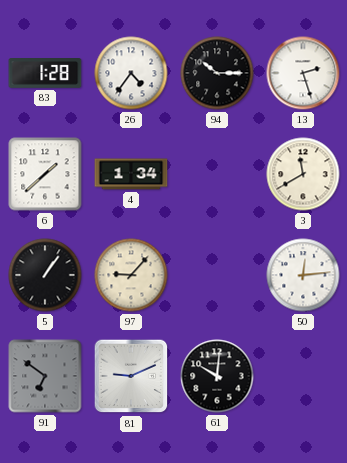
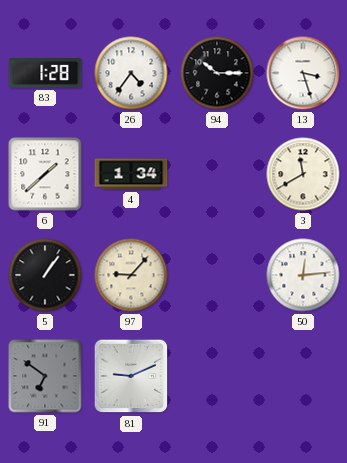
13: 2:27 -> 3:27
61: 10:01 -> none
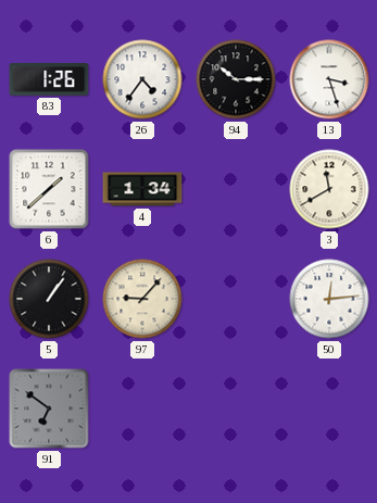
83: 1:28 -> 1:26
81: 9:11 -> none
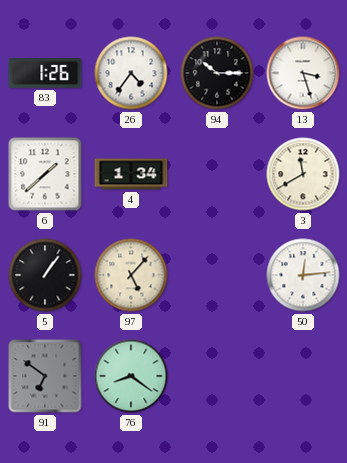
97: 9:07 -> 5:07
76: none -> 8:21
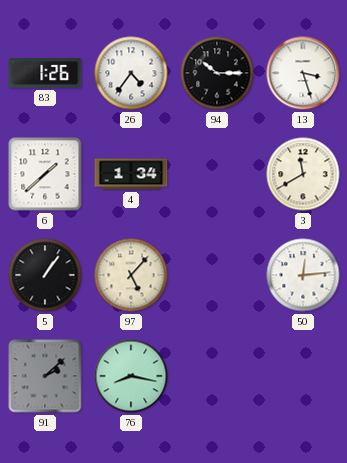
91: 6:51 -> 2:08
76: 8:21 -> 8:17
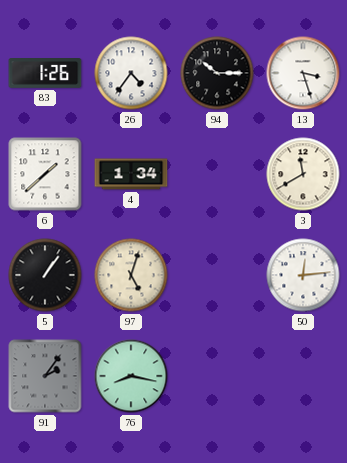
97: 5:07 -> 5:03
91: 2:08 -> 2:06
